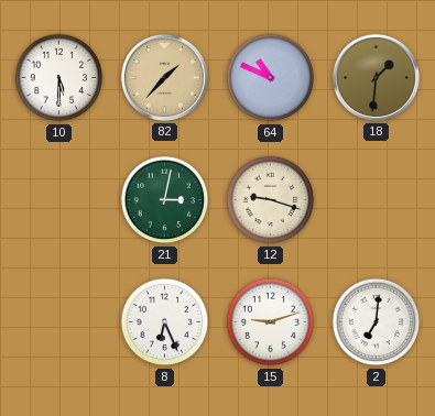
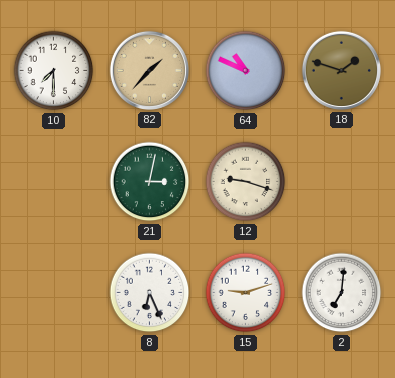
10: 5:30 -> 7:30
18: 1:31 -> 1:48
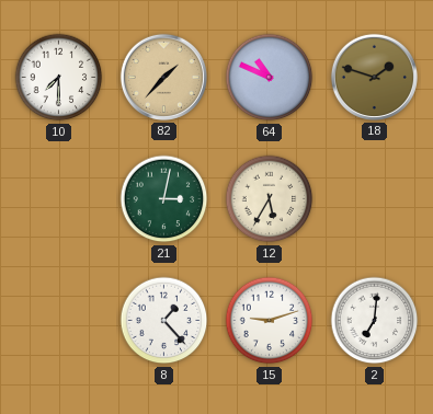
12: 9:18 -> 5:35
8: 6:26 -> 1:23
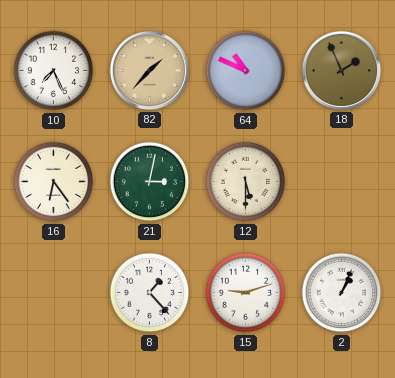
10: 7:30 -> 7:26
18: 1:48 -> 1:56
16: none -> 6:24
12: 5:35 -> 5:30
2: 7:01 -> 1:04
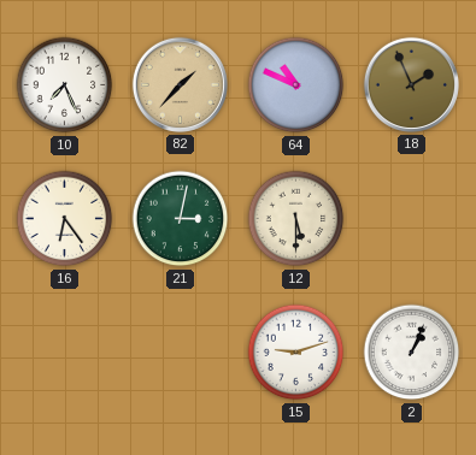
8: 1:23 -> none
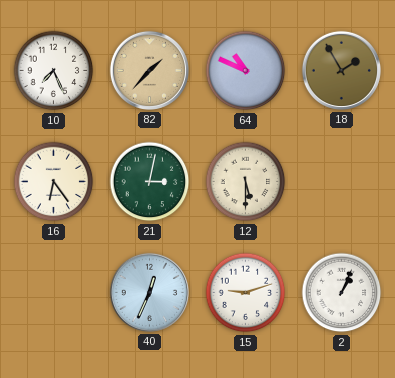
18: 1:56 -> 1:55
40: none -> 12:34
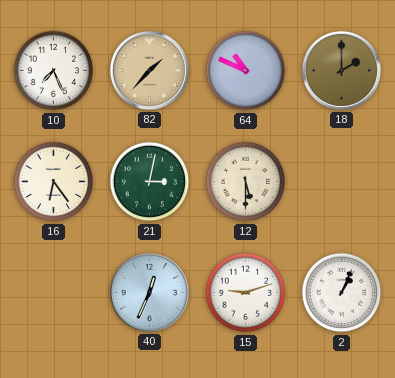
18: 1:55 -> 2:00
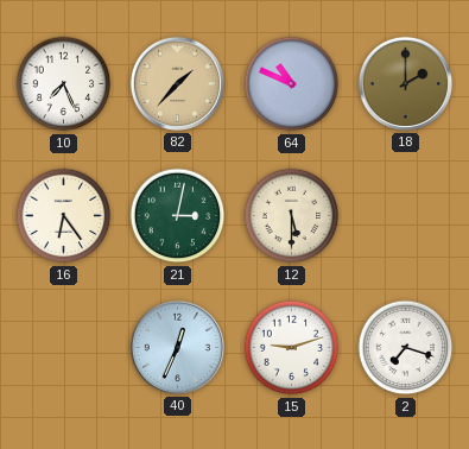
2: 1:04 -> 7:18
